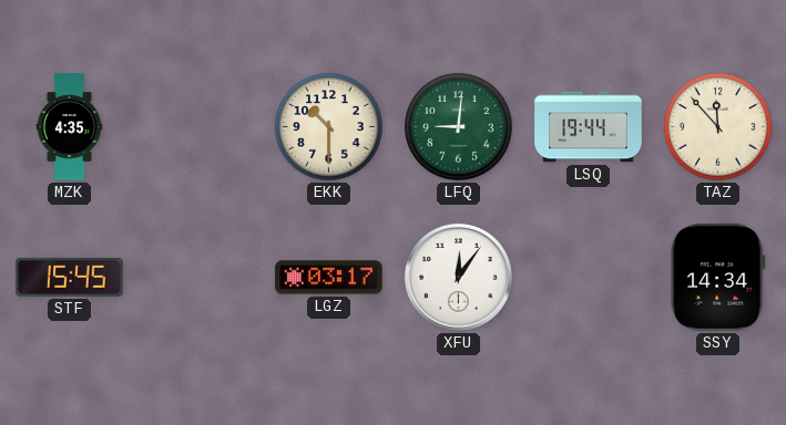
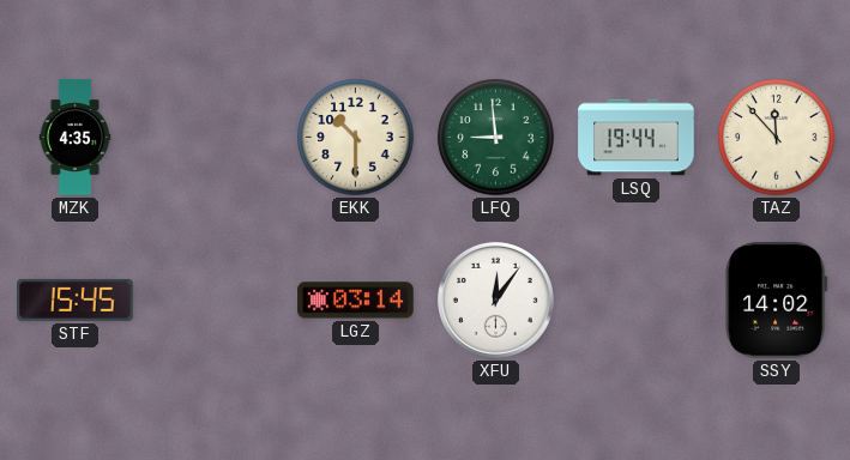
LFQ: 9:01 -> 8:59
LGZ: 03:17 -> 03:14
SSY: 14:34 -> 14:02
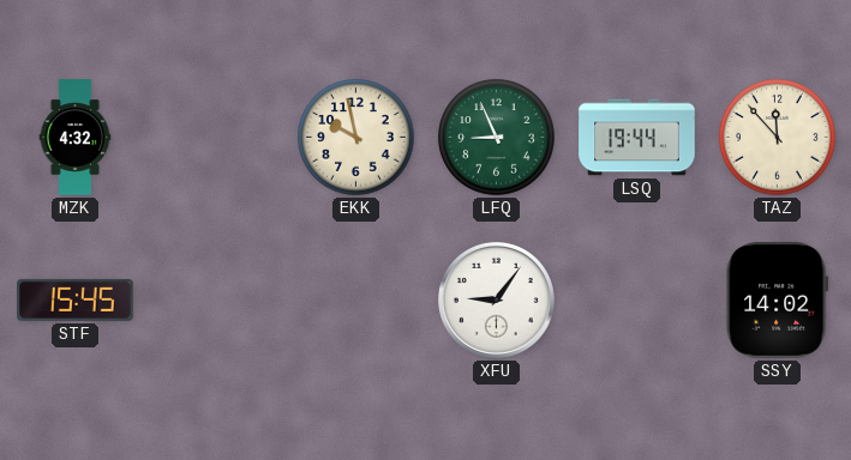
MZK: 4:35 -> 4:32
EKK: 10:30 -> 9:58
LFQ: 8:59 -> 8:56
LGZ: 03:14 -> none
XFU: 12:06 -> 9:06
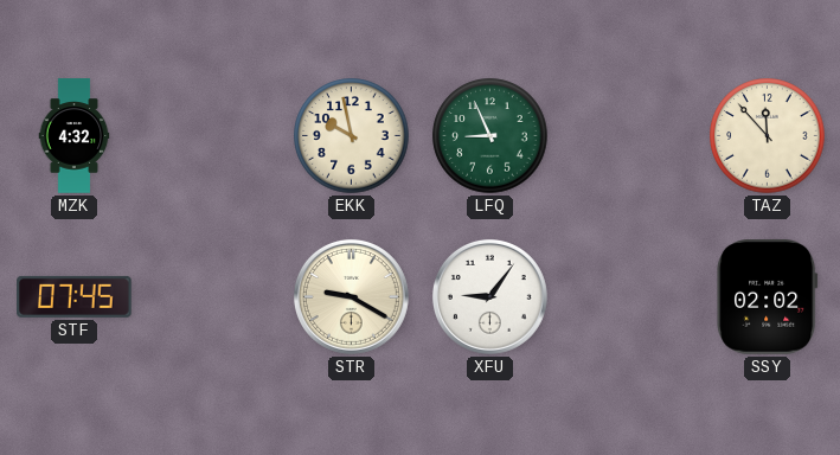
LSQ: 19:44 -> none
STF: 15:45 -> 07:45
STR: none -> 9:20
SSY: 14:02 -> 02:02
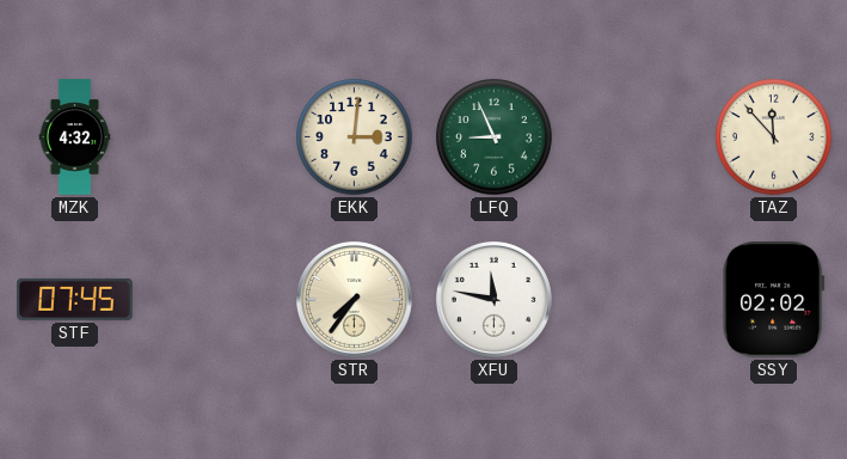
EKK: 9:58 -> 3:01
STR: 9:20 -> 7:36
XFU: 9:06 -> 11:47
